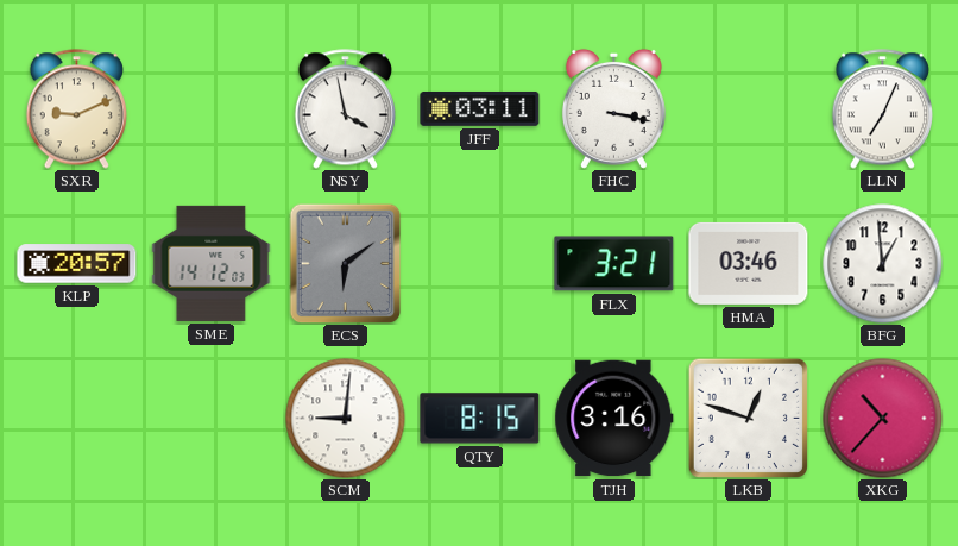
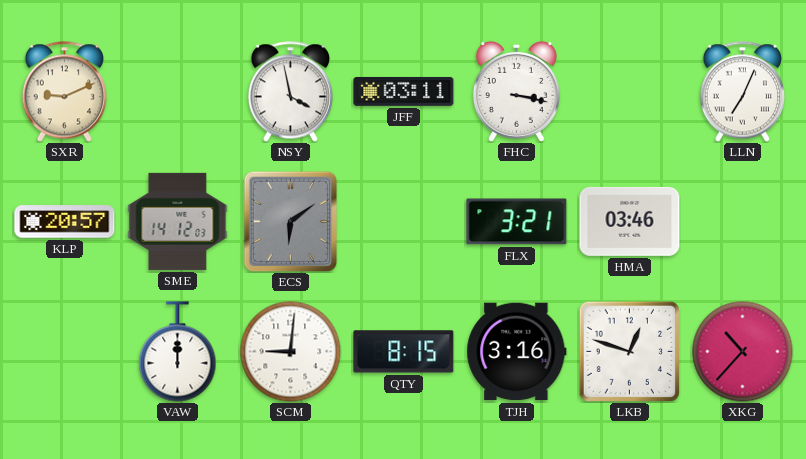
BFG: 12:59 -> none
VAW: none -> 12:00
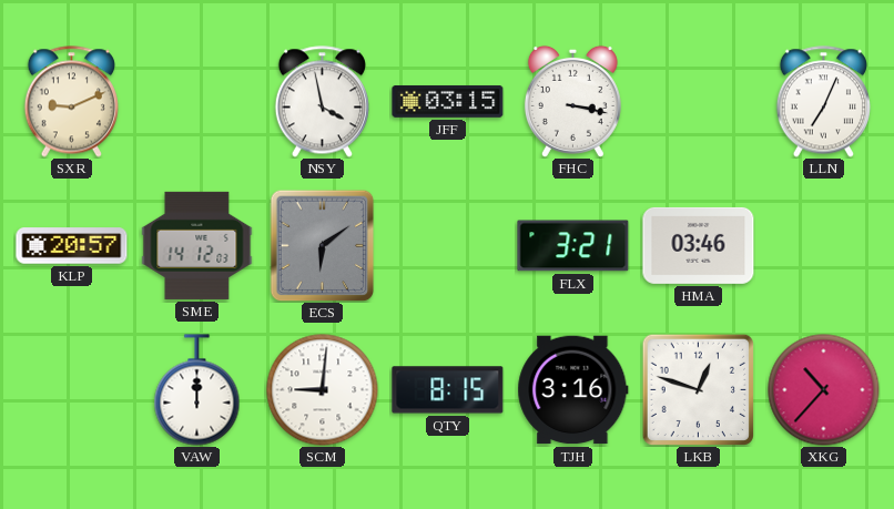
JFF: 03:11 -> 03:15
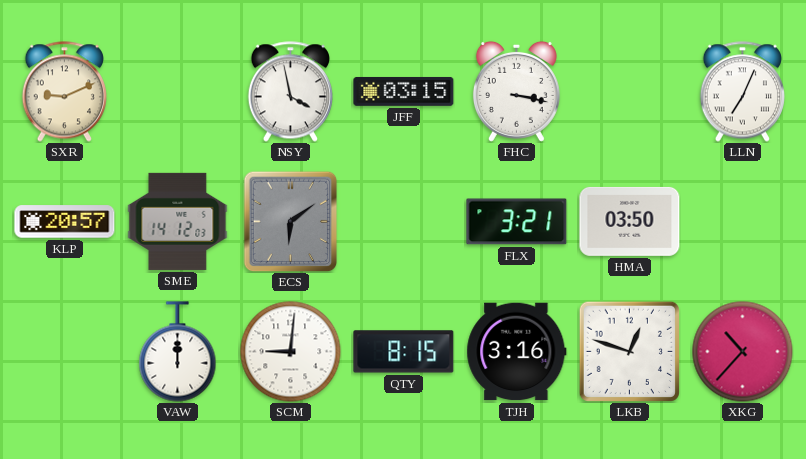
HMA: 03:46 -> 03:50
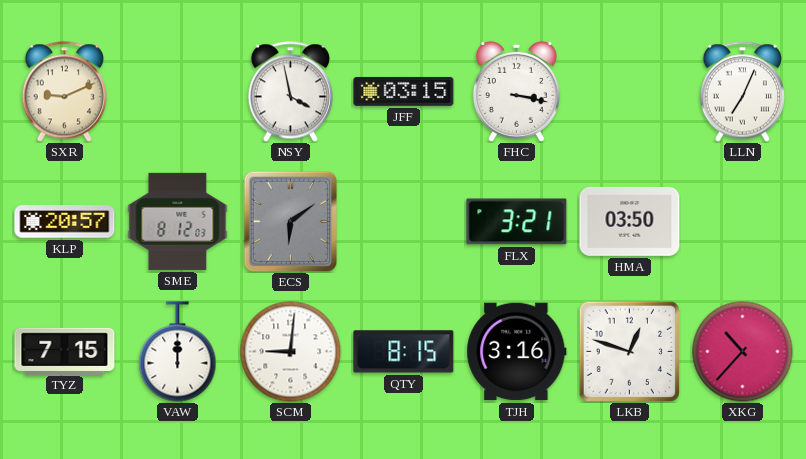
SME: 14:12 -> 8:12
TYZ: none -> 7:15
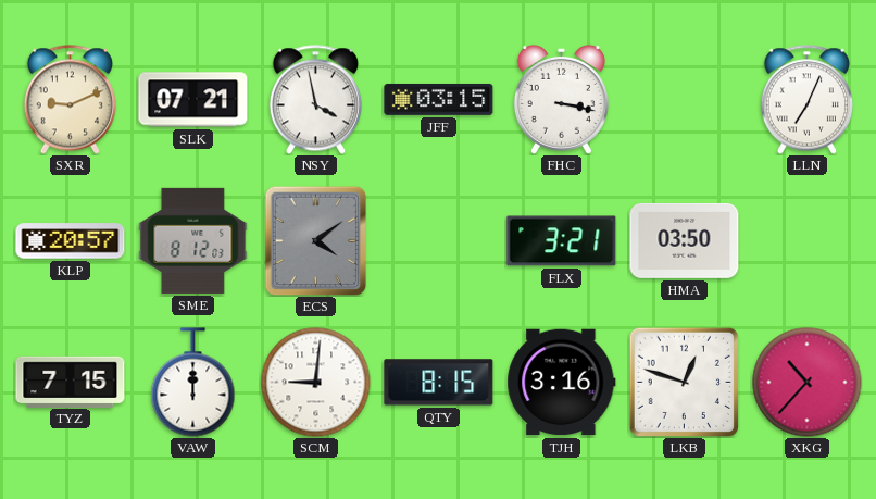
SLK: none -> 07:21
ECS: 6:09 -> 4:09
